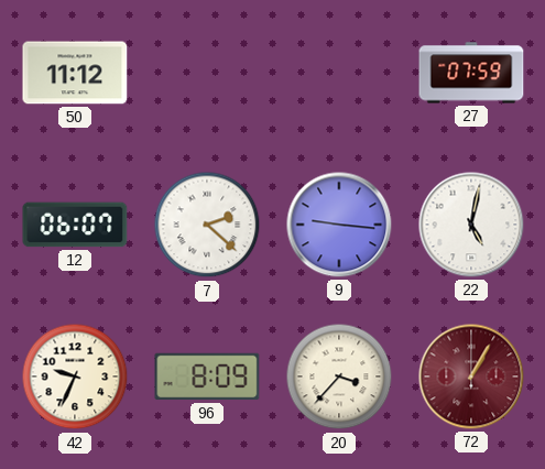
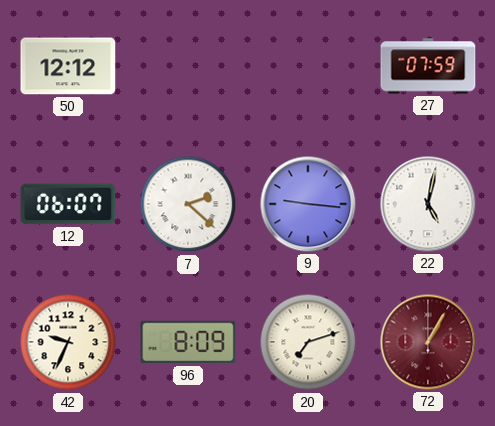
50: 11:12 -> 12:12
20: 3:37 -> 7:12
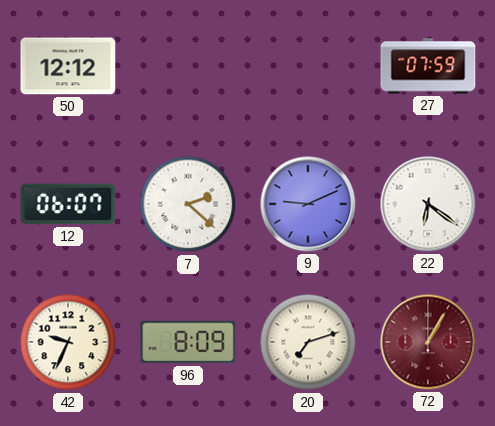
9: 9:16 -> 9:11
22: 5:02 -> 6:21
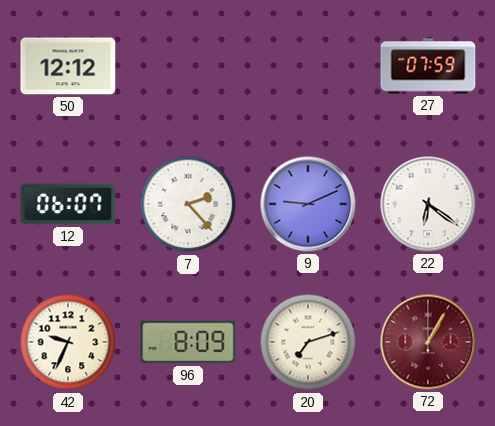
7: 2:22 -> 2:23
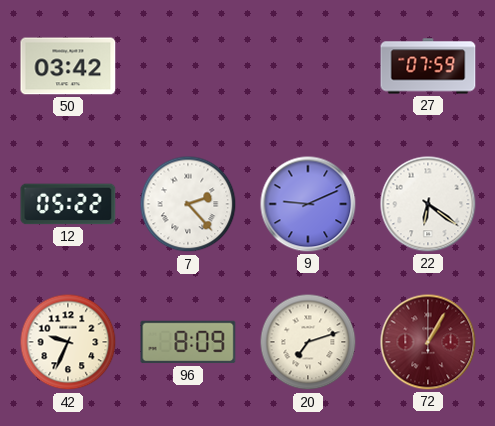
50: 12:12 -> 03:42
12: 06:07 -> 05:22
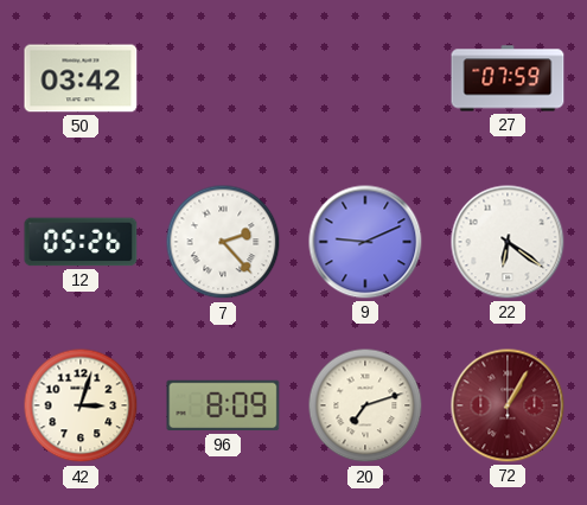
12: 05:22 -> 05:26
42: 9:34 -> 3:03
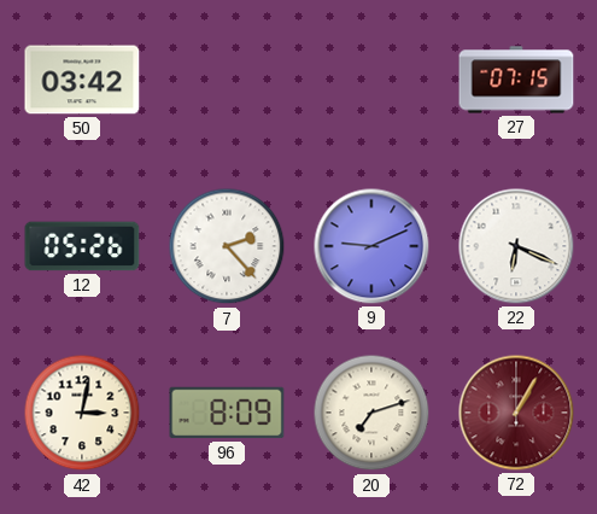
27: 07:59 -> 07:15
22: 6:21 -> 6:19
42: 3:03 -> 3:02
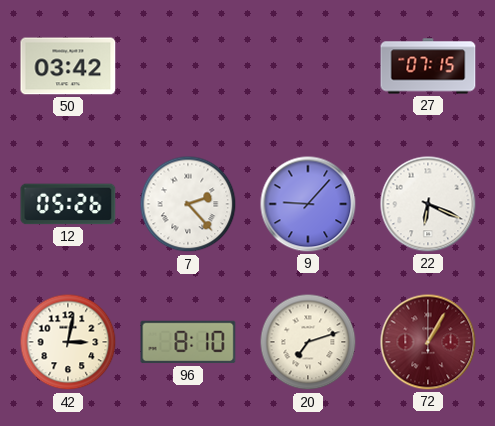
9: 9:11 -> 9:07
96: 8:09 -> 8:10
